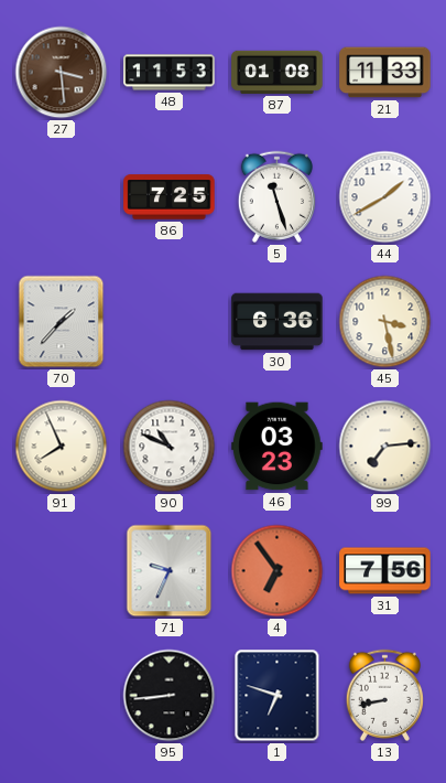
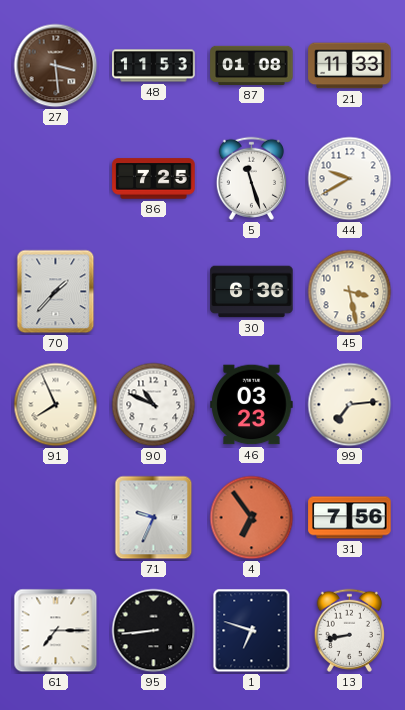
44: 1:40 -> 9:40
61: none -> 7:15
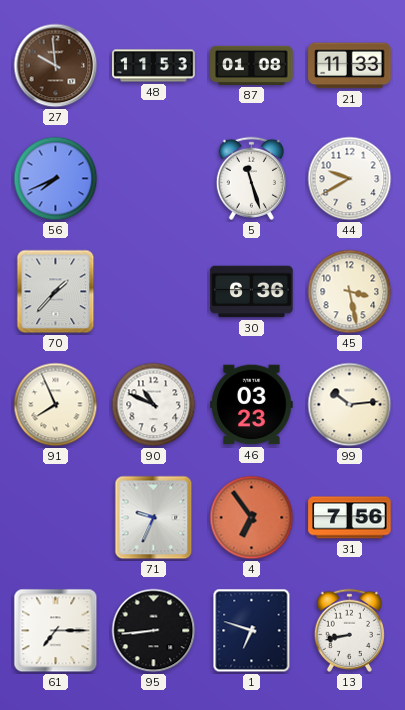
27: 3:29 -> 9:59
56: none -> 7:41
86: 7:25 -> none
99: 7:14 -> 10:14
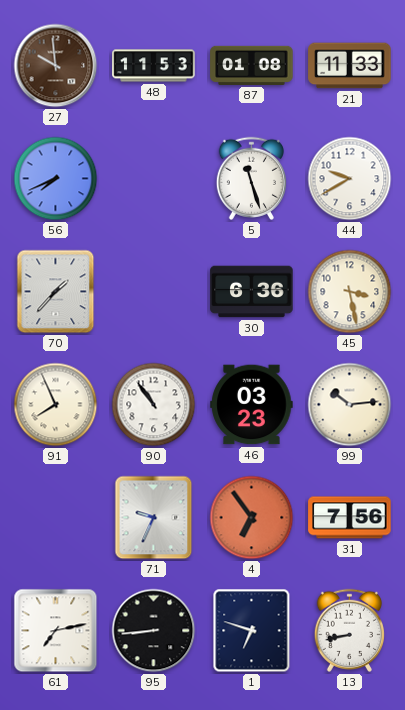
90: 10:49 -> 10:54
61: 7:15 -> 7:13
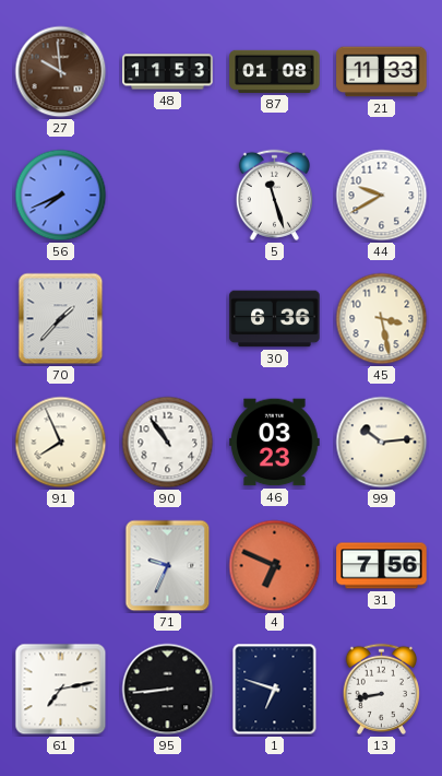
4: 6:54 -> 6:49
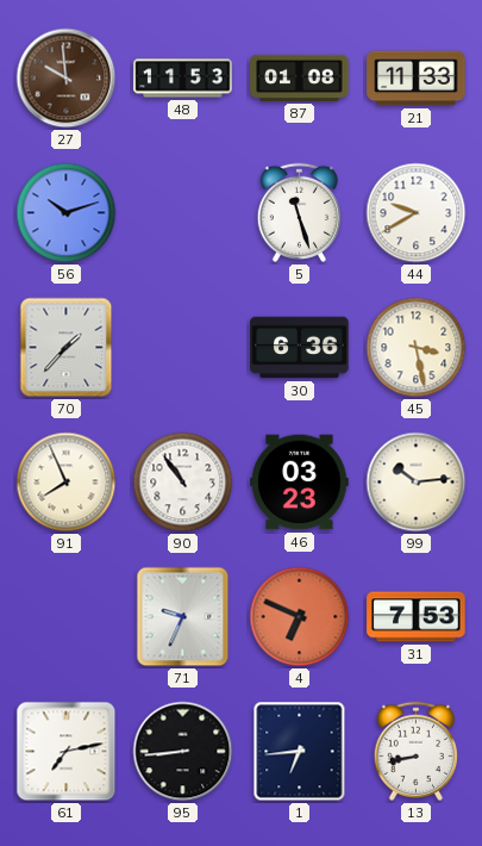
56: 7:41 -> 10:12
31: 7:56 -> 7:53
1: 6:48 -> 6:44
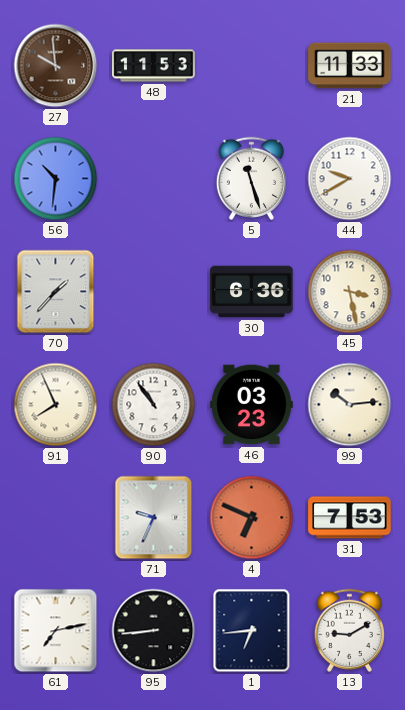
87: 01:08 -> none
56: 10:12 -> 10:31
13: 8:43 -> 9:10
